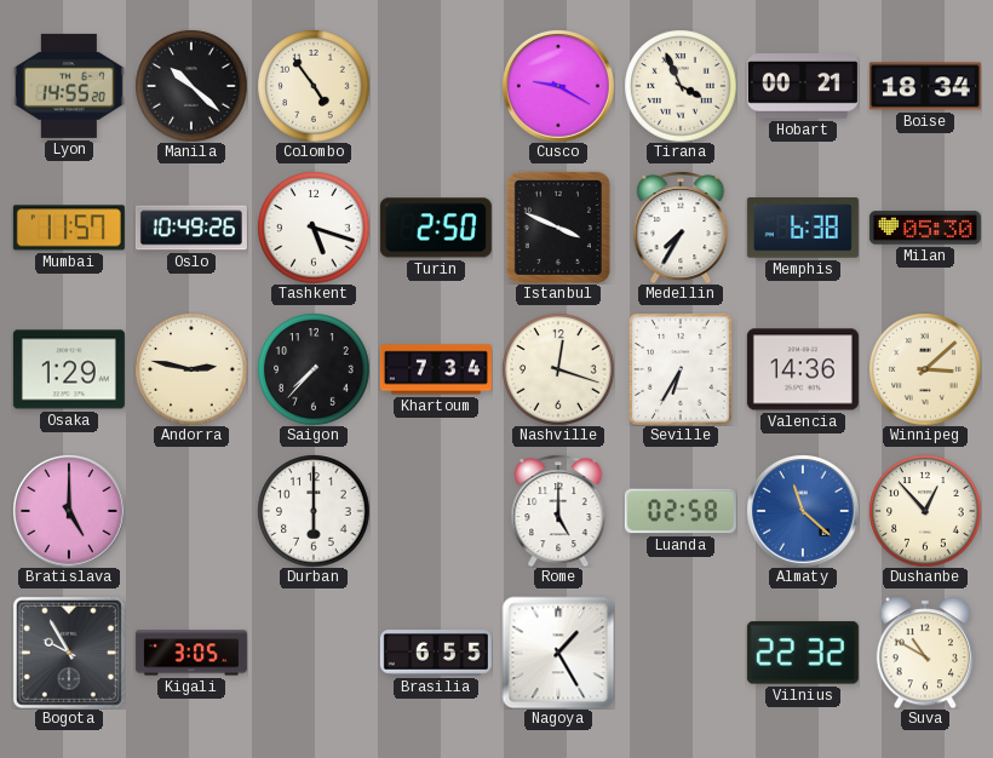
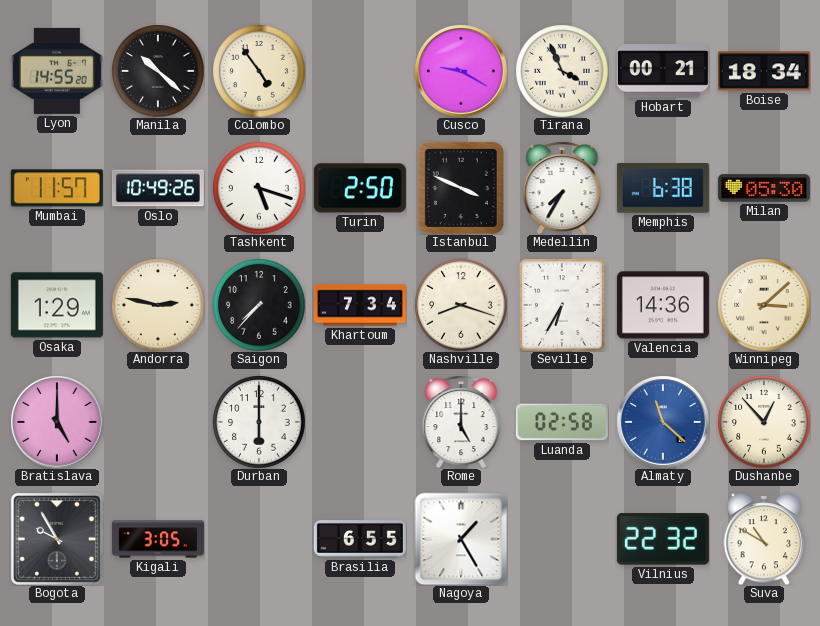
Nashville: 12:18 -> 8:18
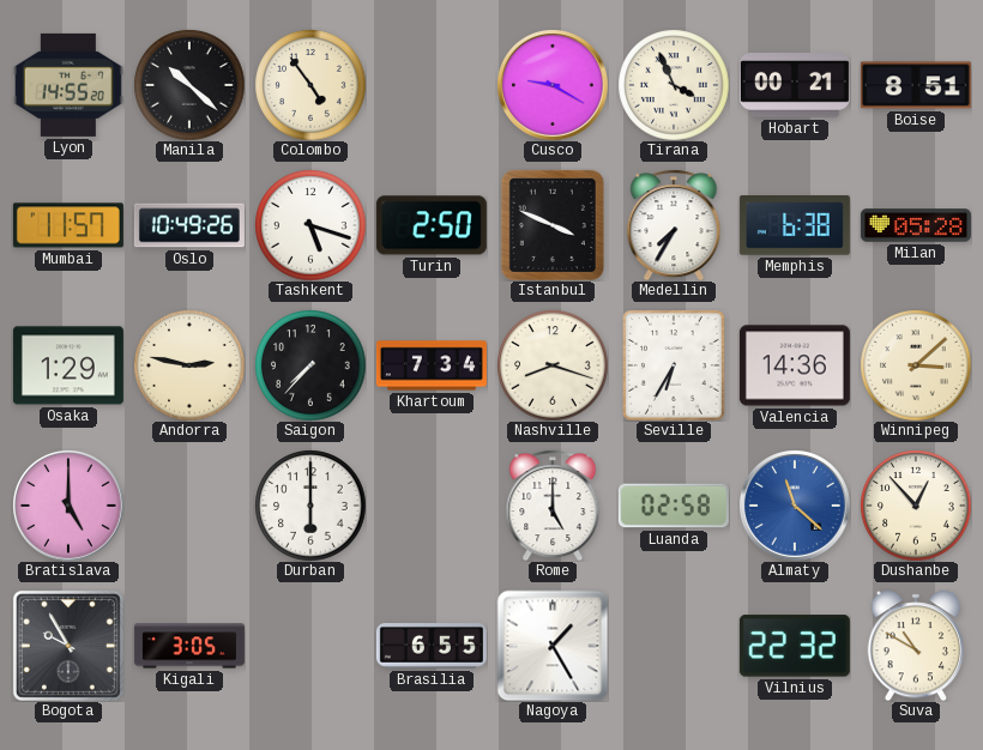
Boise: 18:34 -> 8:51
Milan: 05:30 -> 05:28
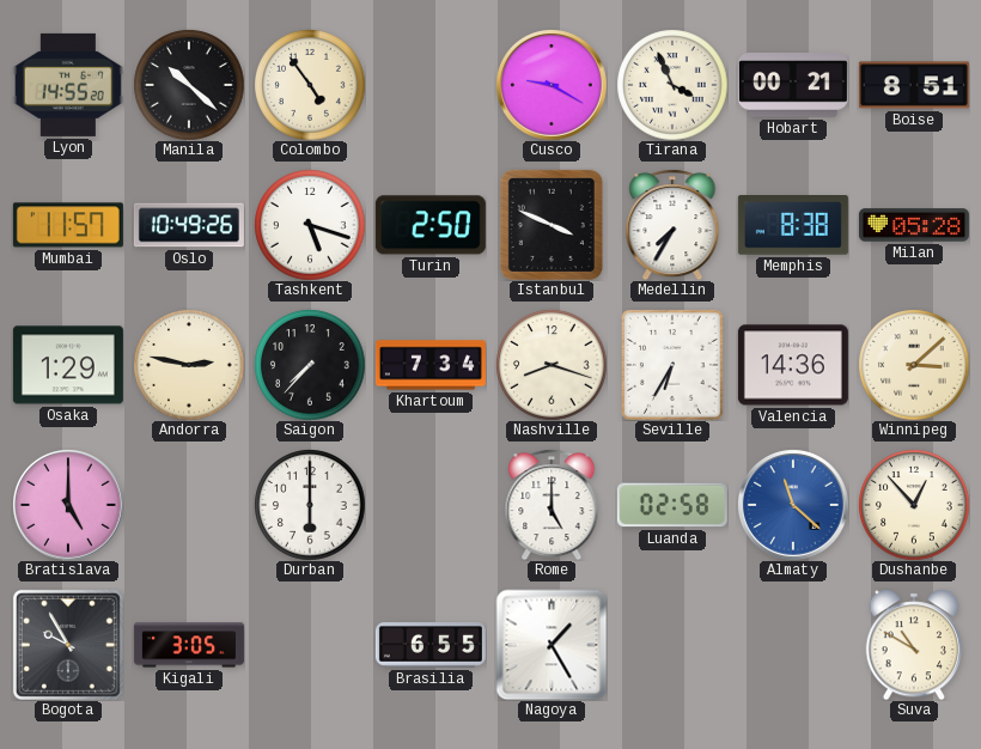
Memphis: 6:38 -> 8:38
Vilnius: 22:32 -> none
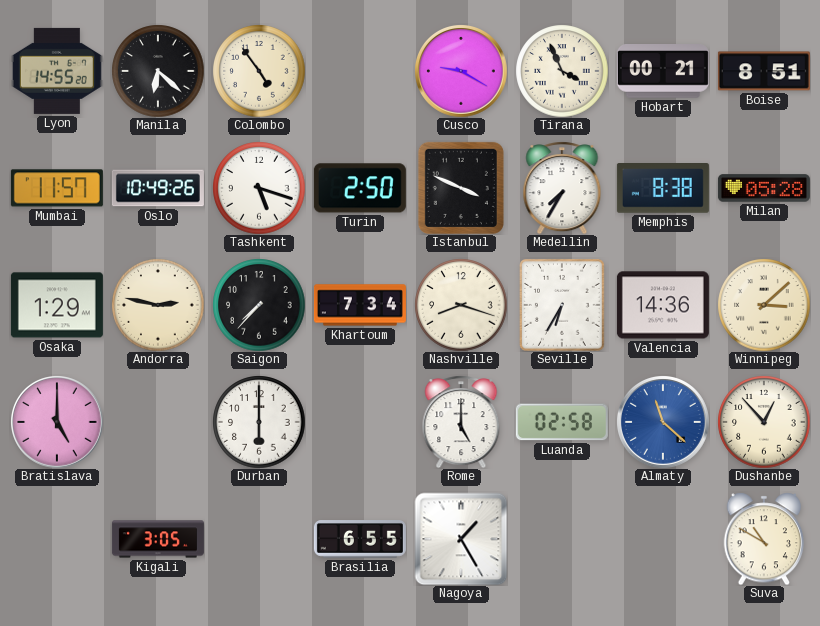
Manila: 10:22 -> 6:22
Bogota: 9:55 -> none
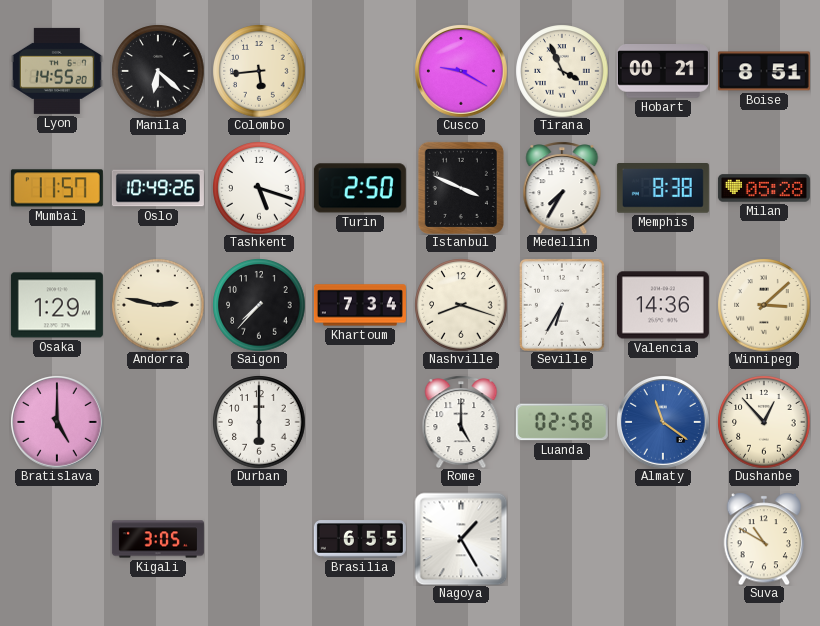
Colombo: 4:54 -> 5:44
Almaty: 11:22 -> 11:21
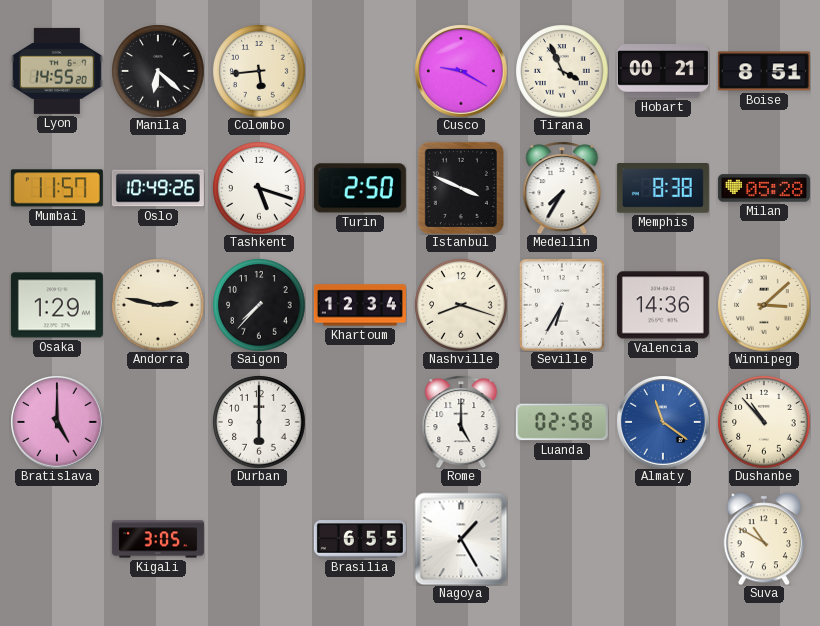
Khartoum: 7:34 -> 12:34
Dushanbe: 12:53 -> 10:53
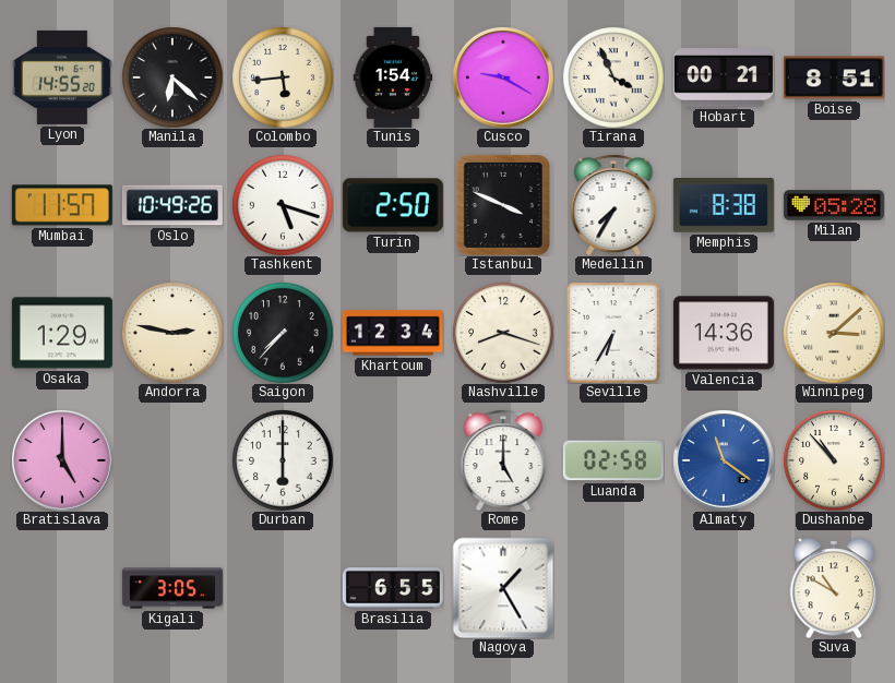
Tunis: none -> 1:54
